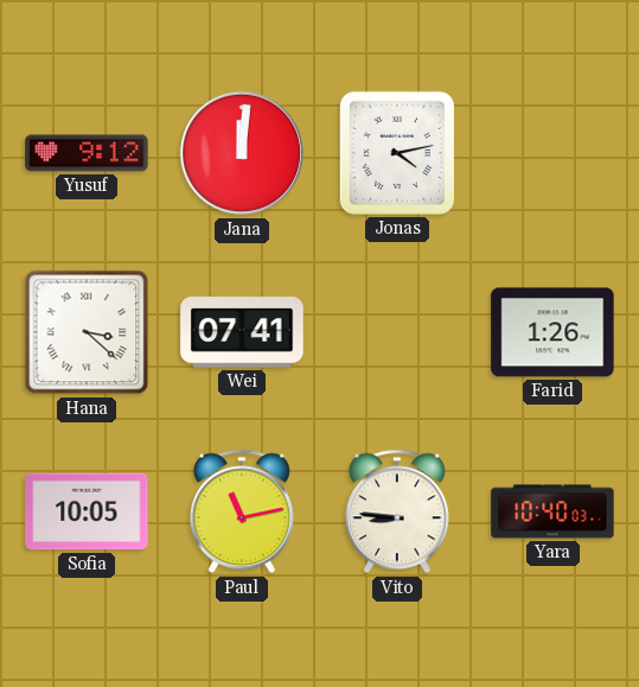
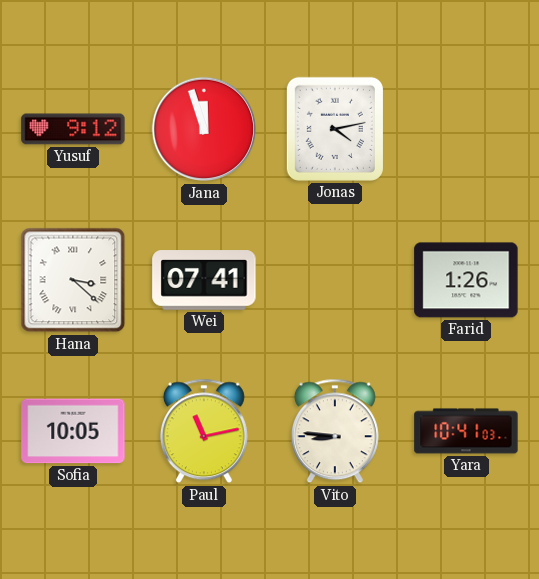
Jana: 12:01 -> 11:57
Yara: 10:40 -> 10:41
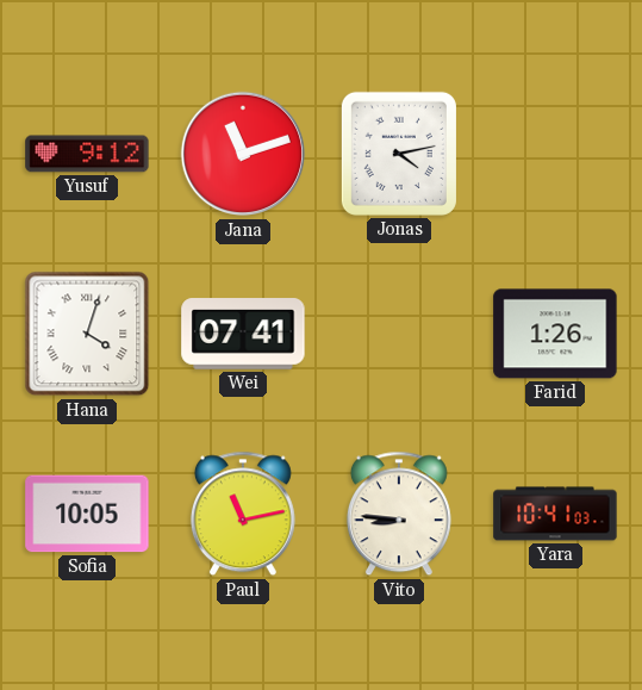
Jana: 11:57 -> 11:12
Hana: 3:22 -> 4:03
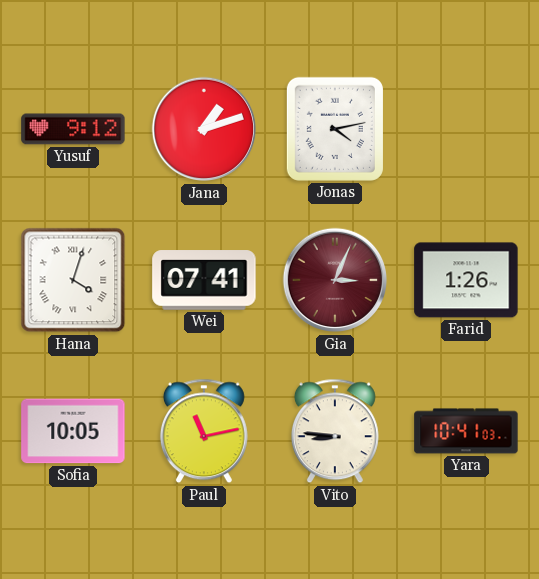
Jana: 11:12 -> 1:12
Gia: none -> 3:04
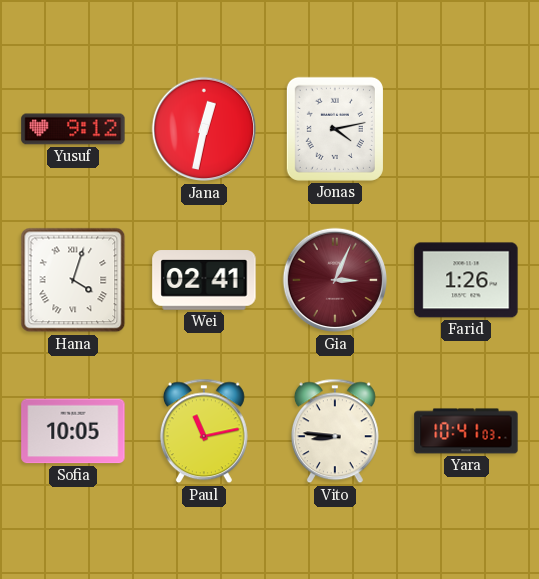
Jana: 1:12 -> 12:32
Wei: 07:41 -> 02:41
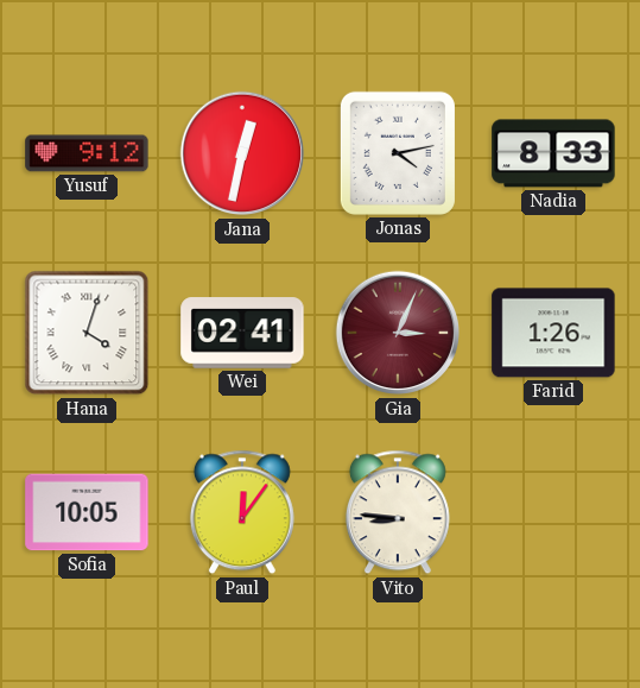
Nadia: none -> 8:33
Paul: 11:13 -> 12:06
Yara: 10:41 -> none
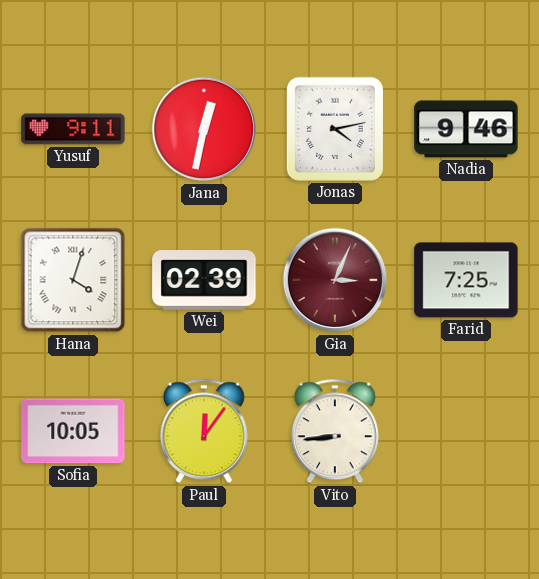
Yusuf: 9:12 -> 9:11
Nadia: 8:33 -> 9:46
Wei: 02:41 -> 02:39
Farid: 1:26 -> 7:25
Vito: 8:46 -> 8:44
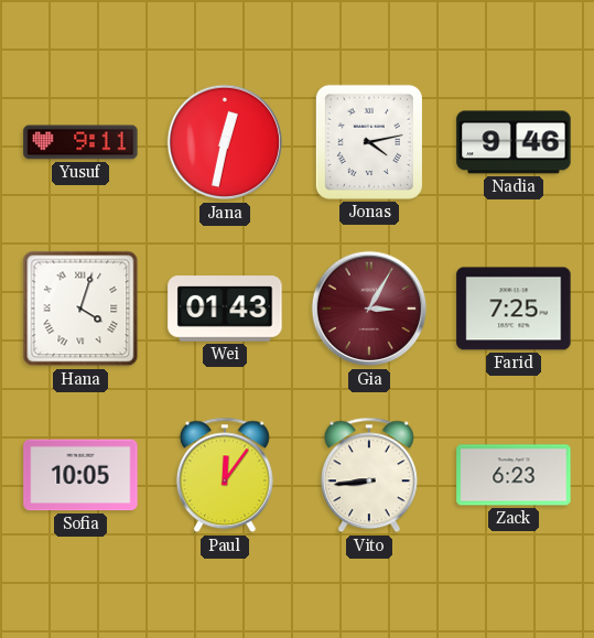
Wei: 02:39 -> 01:43
Gia: 3:04 -> 3:05
Zack: none -> 6:23
